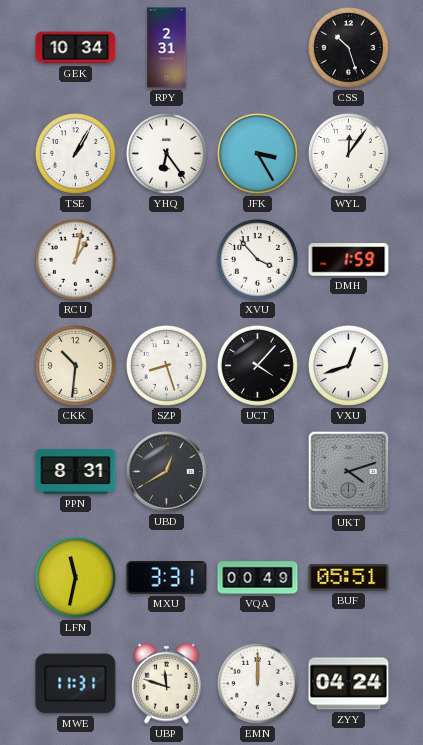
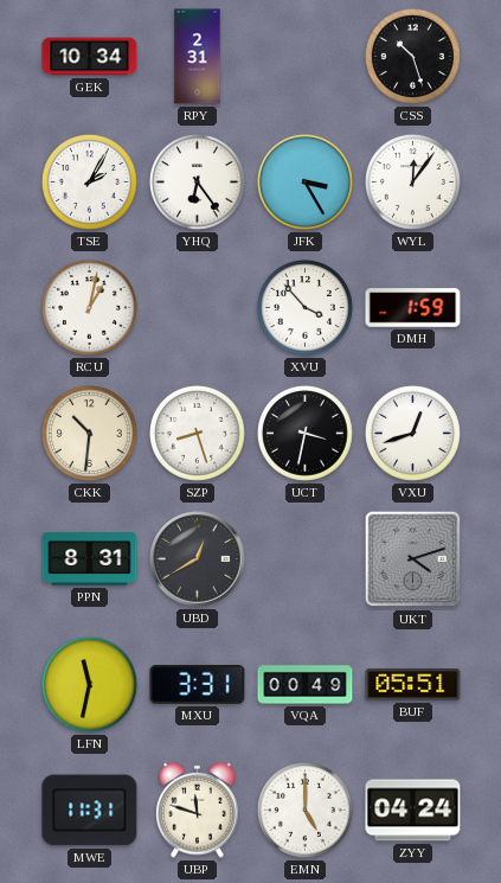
TSE: 1:05 -> 2:05
UCT: 4:07 -> 3:32
EMN: 12:00 -> 5:00
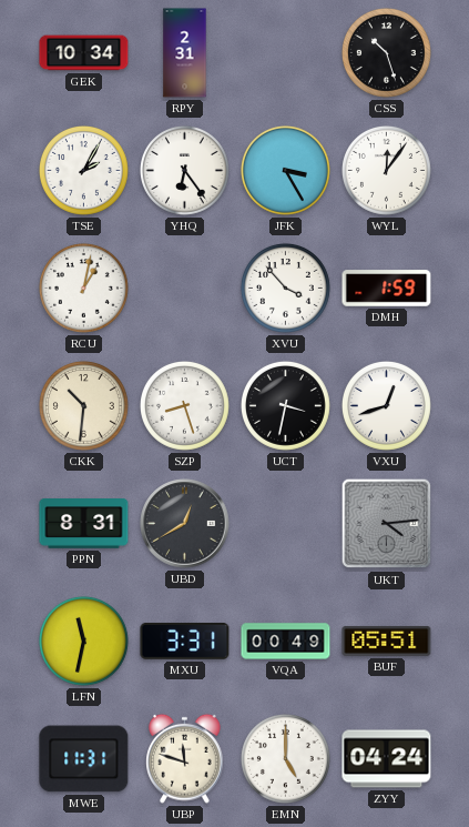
UKT: 4:12 -> 4:14
